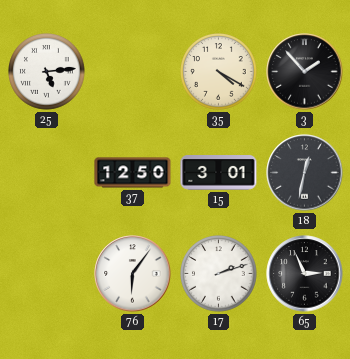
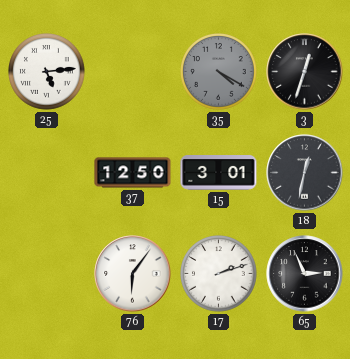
35 dial: cream -> grey
3: 1:53 -> 12:33
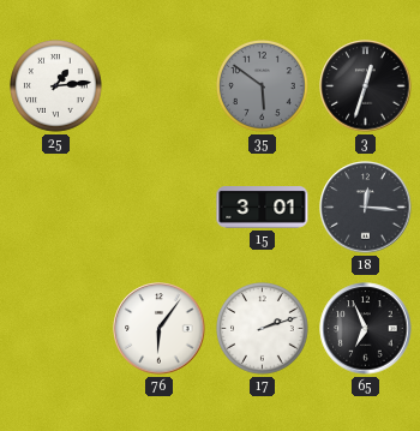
25: 5:14 -> 1:14
35: 4:20 -> 5:51
37: 12:50 -> none
18: 12:32 -> 12:16
65: 2:56 -> 6:56
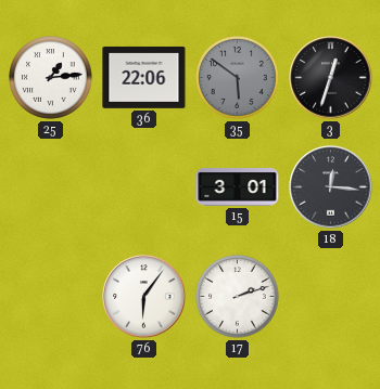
36: none -> 22:06
65: 6:56 -> none
